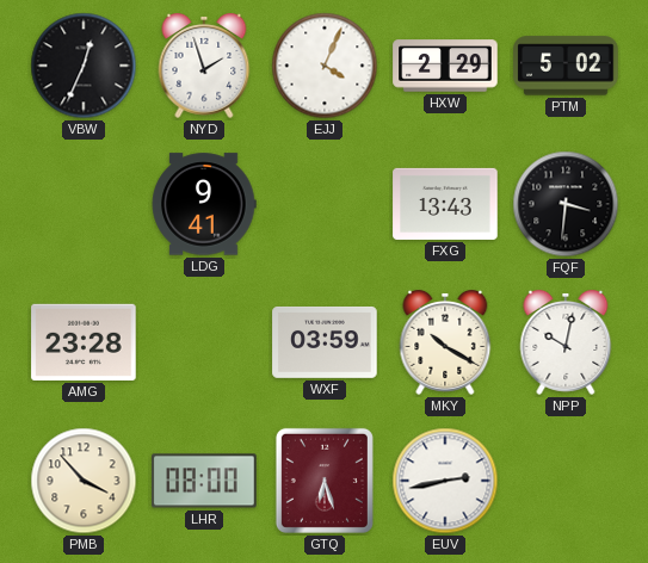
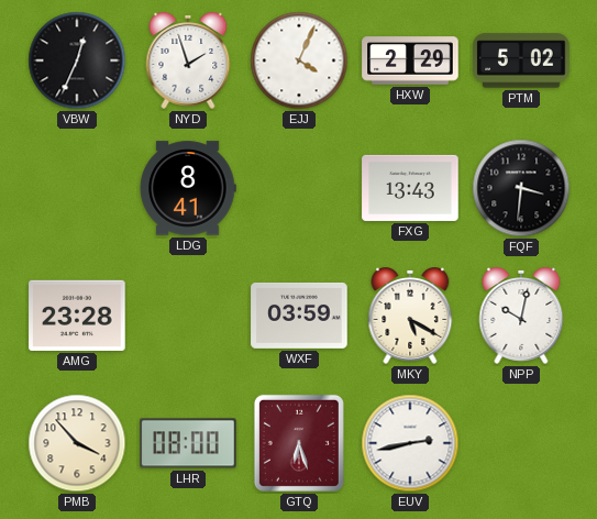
LDG: 9:41 -> 8:41
MKY: 10:20 -> 5:20
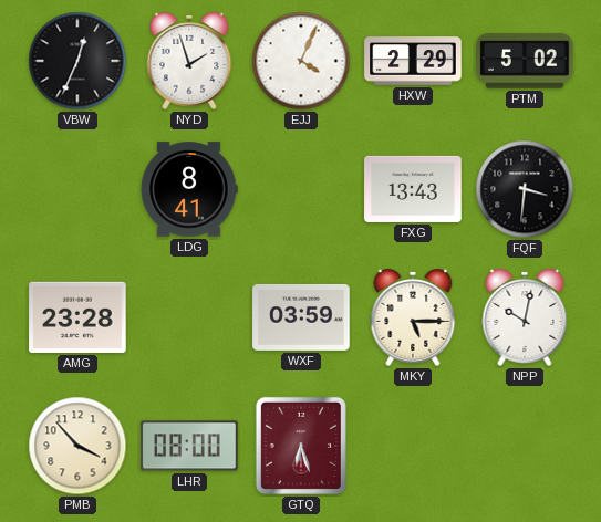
MKY: 5:20 -> 5:15
EUV: 2:43 -> none
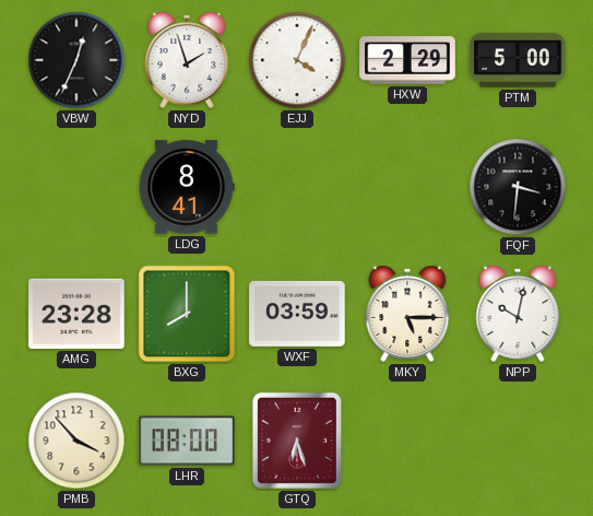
PTM: 5:02 -> 5:00
FXG: 13:43 -> none
BXG: none -> 8:00
